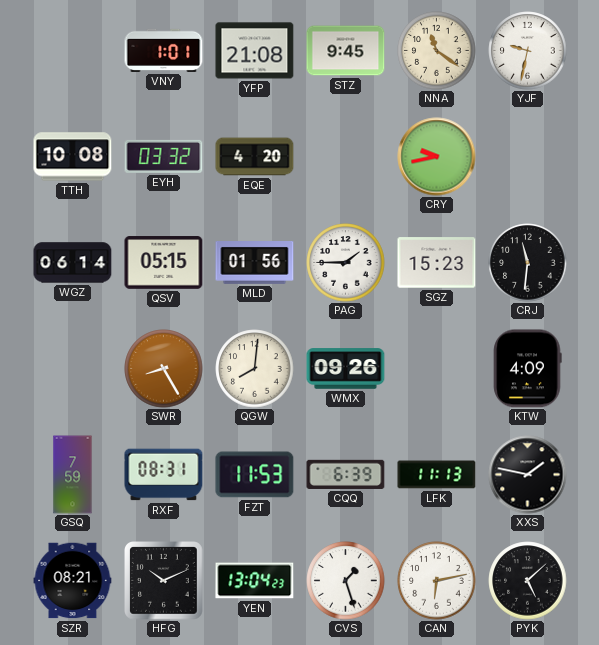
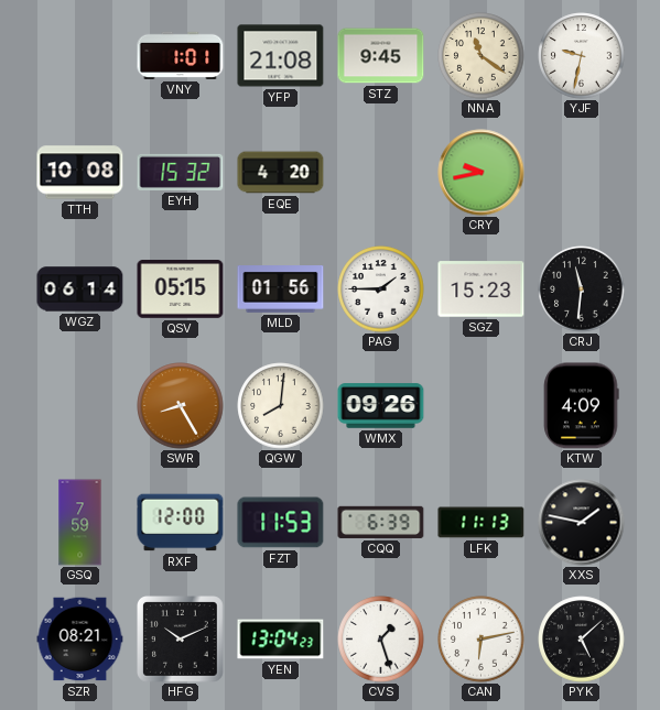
EYH: 03:32 -> 15:32
RXF: 08:31 -> 12:00
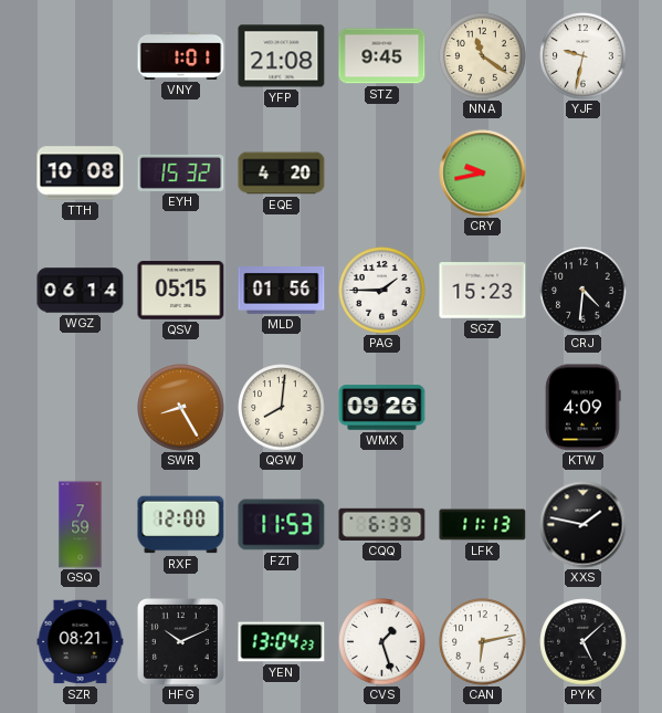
CRJ: 11:31 -> 4:31
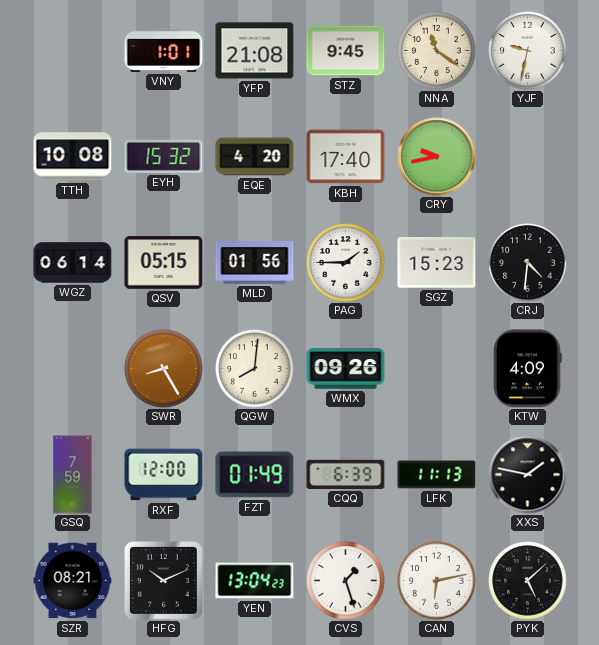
KBH: none -> 17:40
FZT: 11:53 -> 01:49
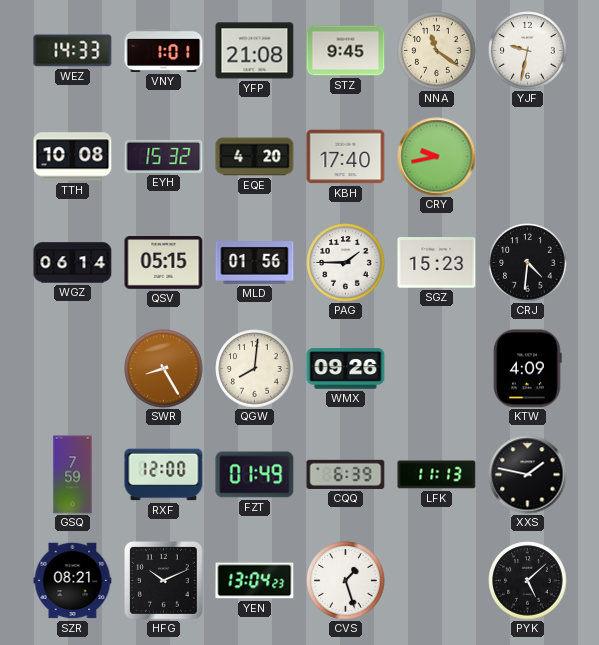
WEZ: none -> 14:33
CAN: 6:13 -> none
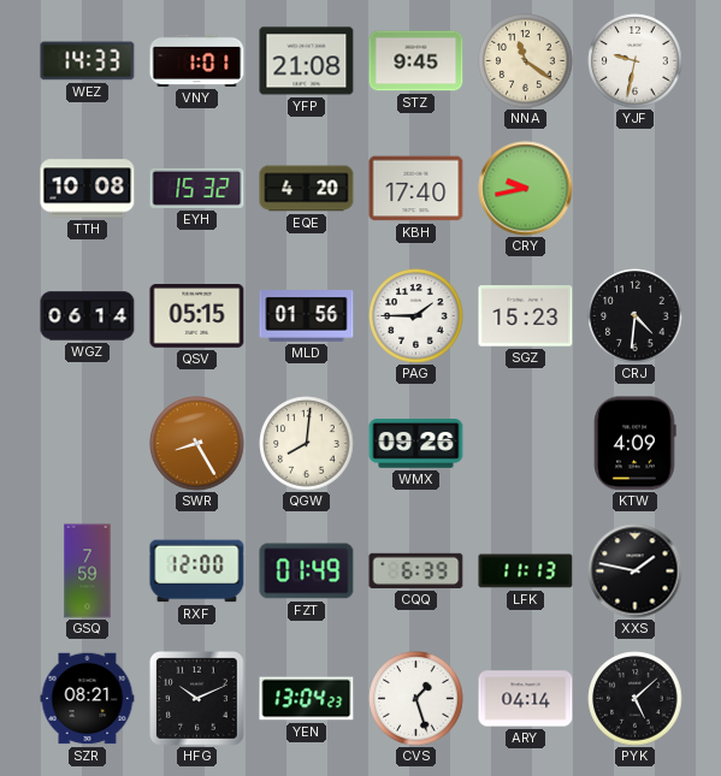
ARY: none -> 04:14
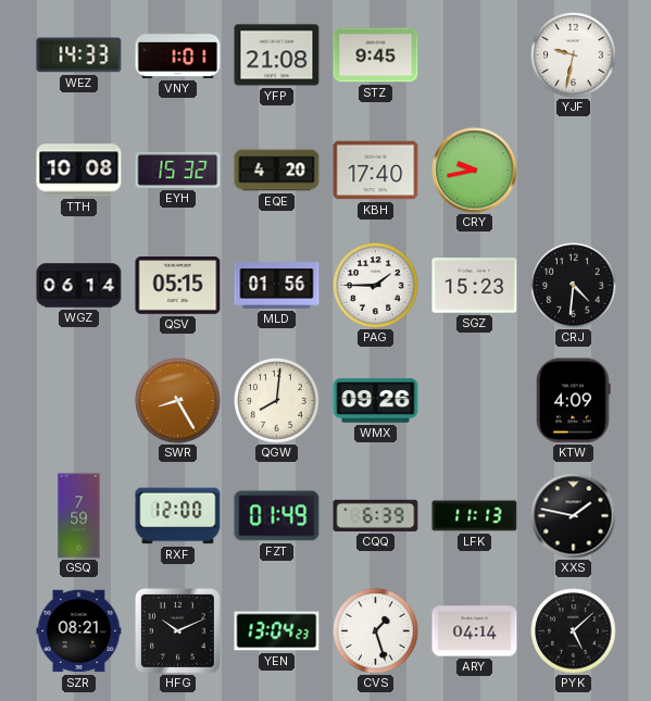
NNA: 11:21 -> none
